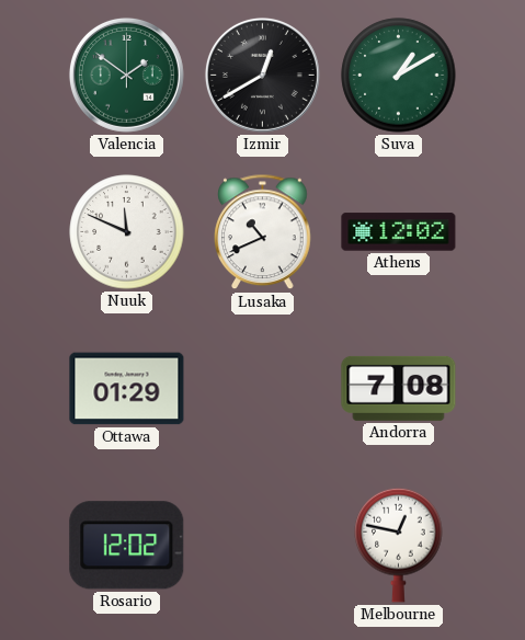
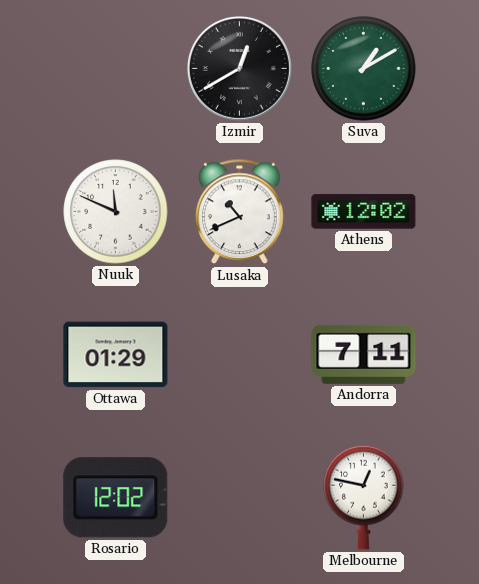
Valencia: 1:51 -> none
Andorra: 7:08 -> 7:11
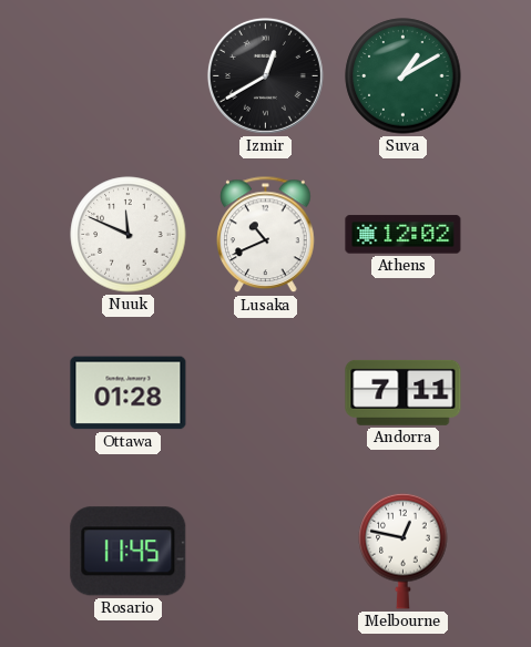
Ottawa: 01:29 -> 01:28
Rosario: 12:02 -> 11:45
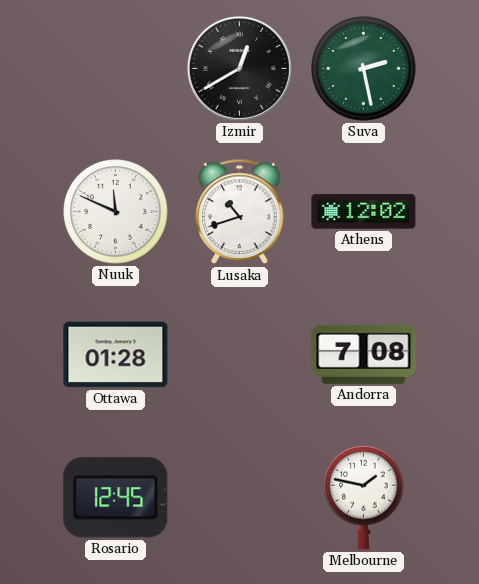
Suva: 1:10 -> 2:28
Lusaka: 10:41 -> 10:42
Andorra: 7:11 -> 7:08
Rosario: 11:45 -> 12:45
Melbourne: 12:47 -> 1:47
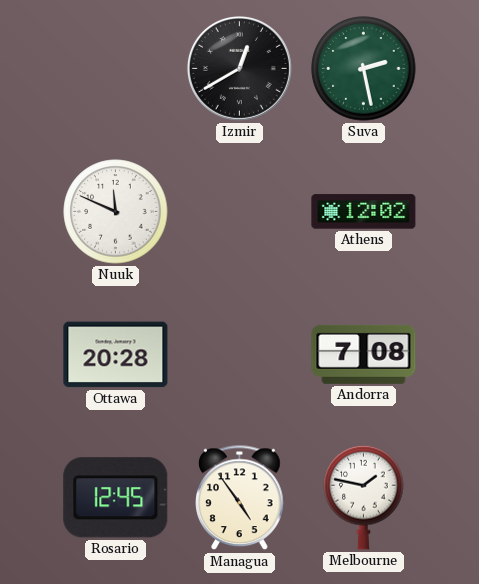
Lusaka: 10:42 -> none
Ottawa: 01:28 -> 20:28
Managua: none -> 4:54
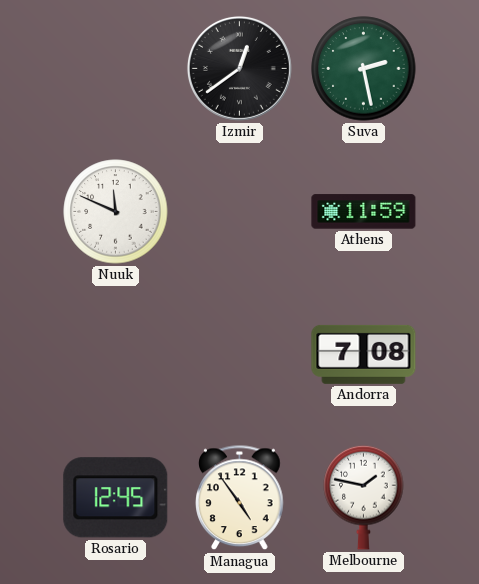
Izmir: 12:40 -> 12:39
Athens: 12:02 -> 11:59
Ottawa: 20:28 -> none
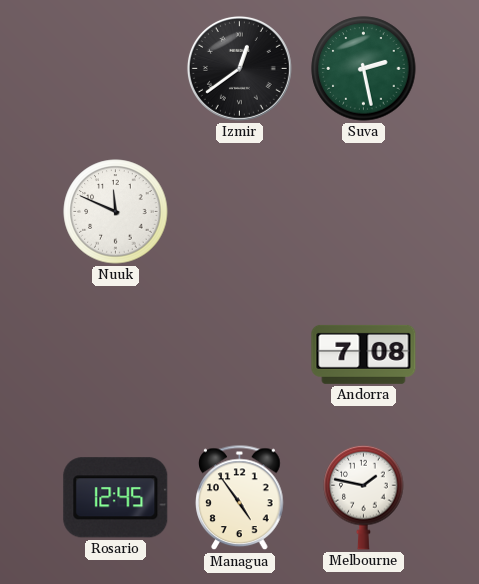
Athens: 11:59 -> none
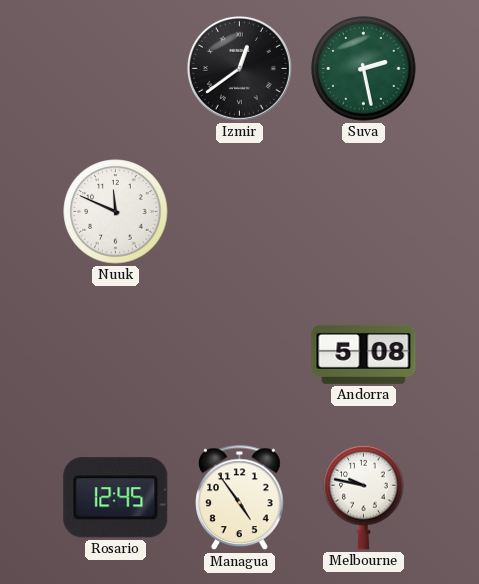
Andorra: 7:08 -> 5:08
Melbourne: 1:47 -> 9:47
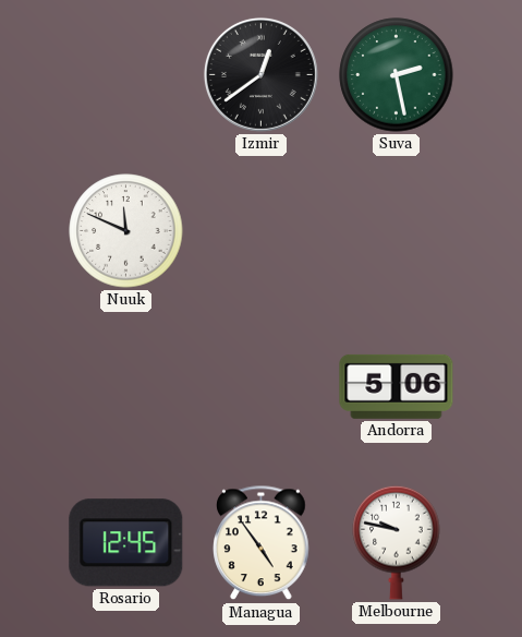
Andorra: 5:08 -> 5:06
